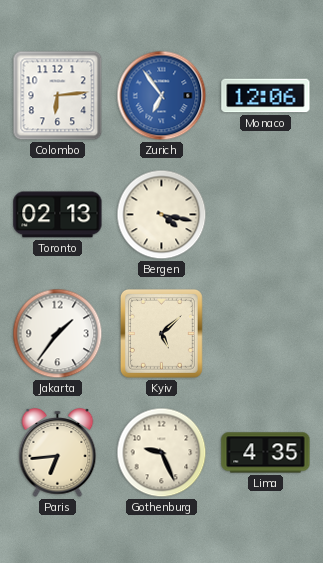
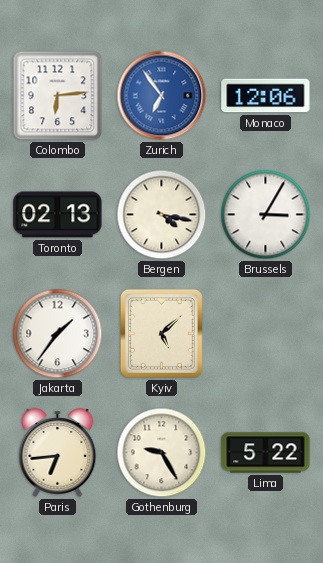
Brussels: none -> 3:05
Gothenburg: 9:26 -> 9:25
Lima: 4:35 -> 5:22
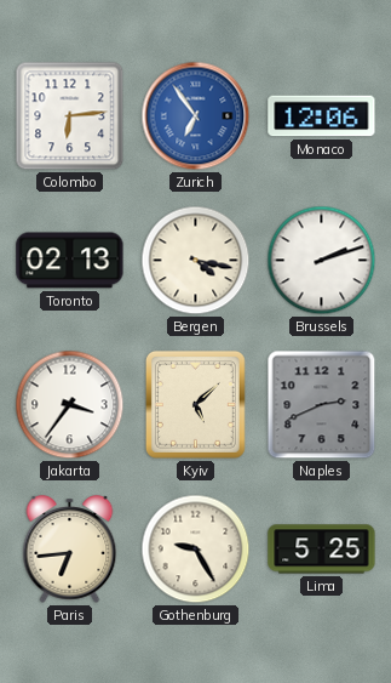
Brussels: 3:05 -> 2:12
Jakarta: 1:36 -> 3:36
Naples: none -> 2:41
Lima: 5:22 -> 5:25
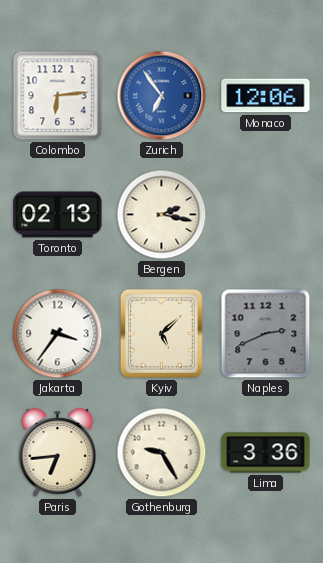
Bergen: 4:17 -> 2:17
Brussels: 2:12 -> none
Lima: 5:25 -> 3:36
